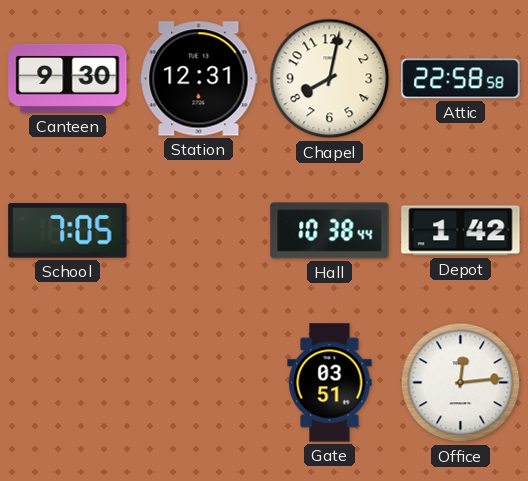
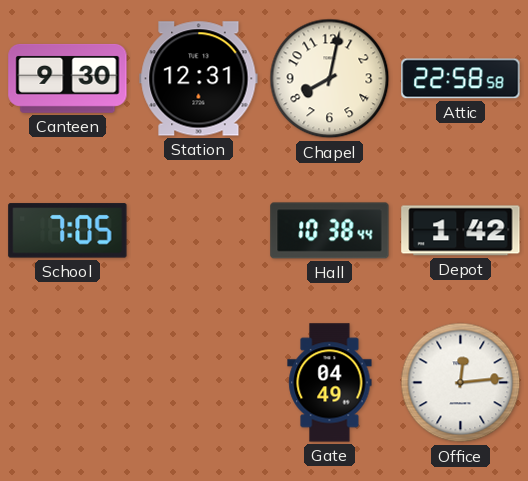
Gate: 03:51 -> 04:49
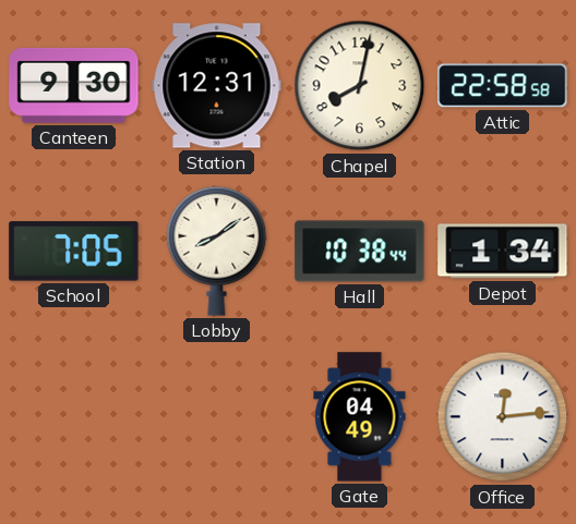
Lobby: none -> 8:09
Depot: 1:42 -> 1:34
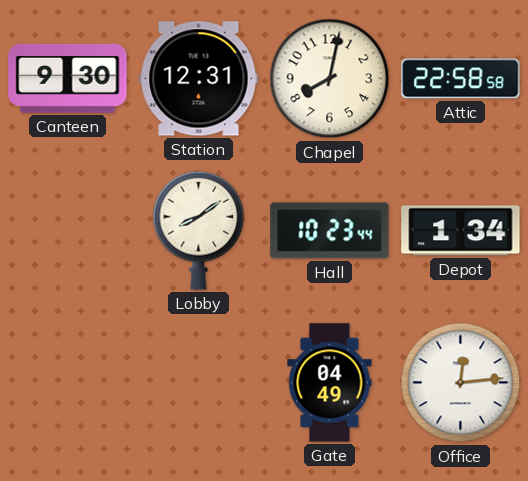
School: 7:05 -> none
Hall: 10:38 -> 10:23
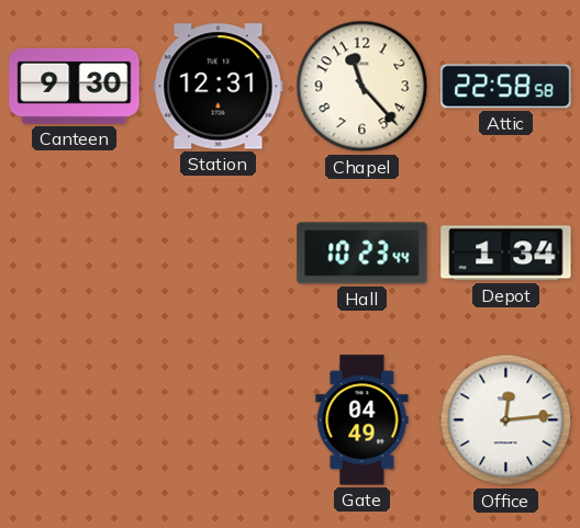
Chapel: 8:02 -> 11:23
Lobby: 8:09 -> none
